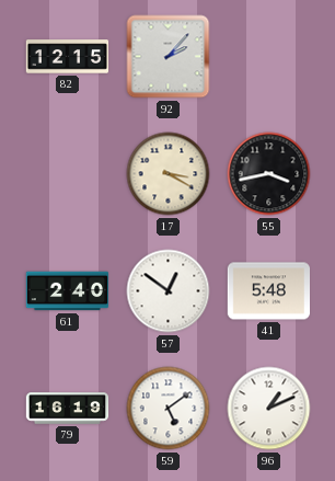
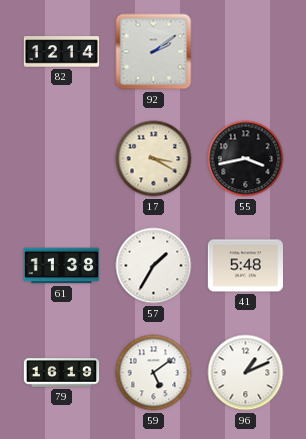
82: 12:15 -> 12:14
92: 2:07 -> 2:09
61: 2:40 -> 11:38
57: 12:51 -> 1:35
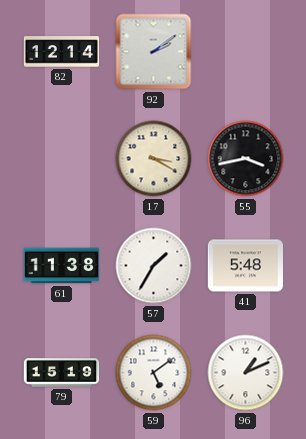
79: 16:19 -> 15:19
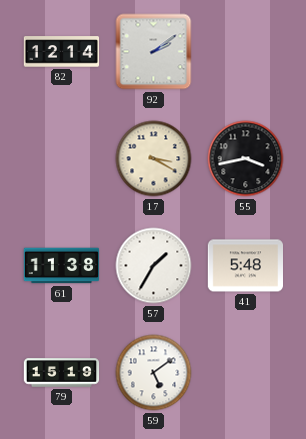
96: 1:11 -> none
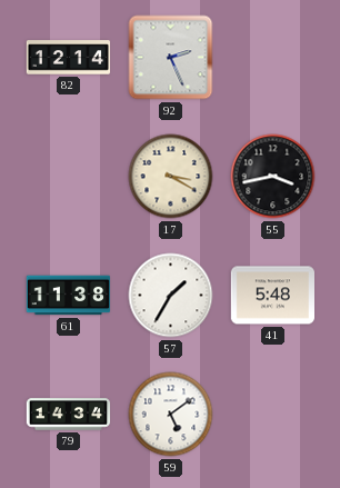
92: 2:09 -> 2:26
79: 15:19 -> 14:34
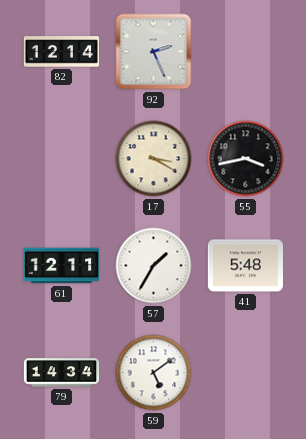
61: 11:38 -> 12:11
